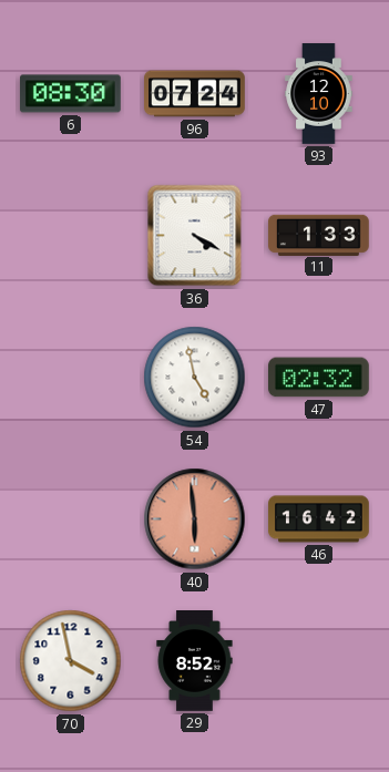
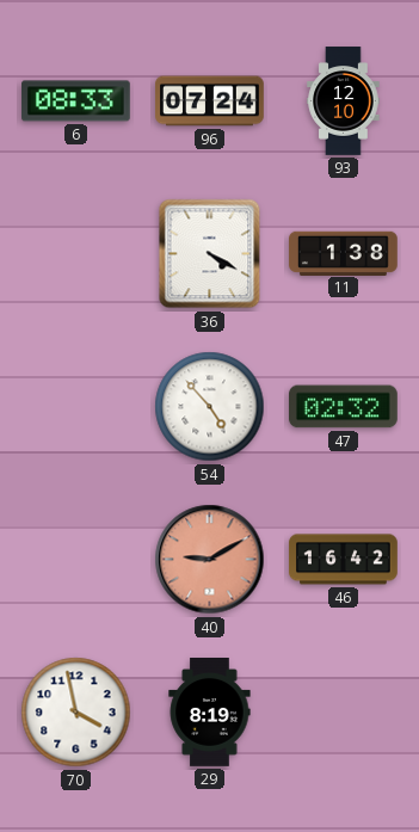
6: 08:30 -> 08:33
11: 1:33 -> 1:38
54: 4:58 -> 4:53
40: 5:59 -> 9:10
29: 8:52 -> 8:19
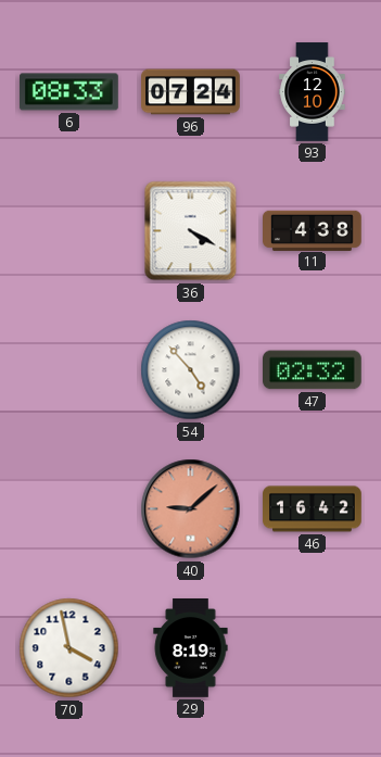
11: 1:38 -> 4:38
40: 9:10 -> 9:08
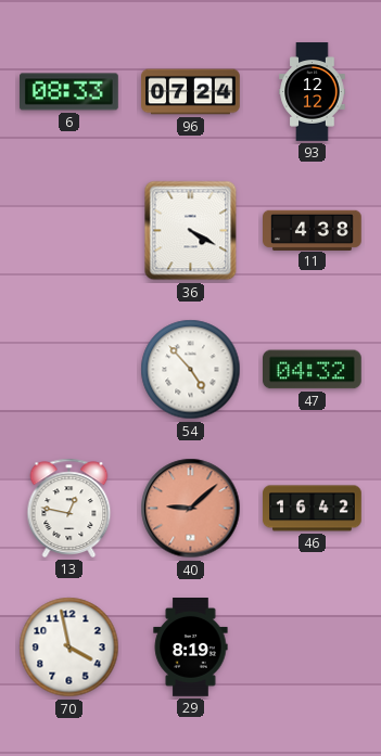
93: 12:10 -> 12:12
47: 02:32 -> 04:32
13: none -> 12:47
